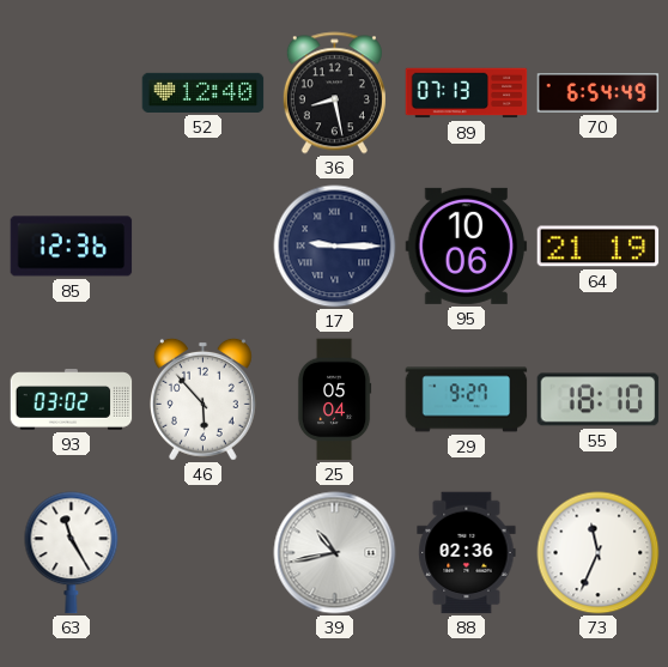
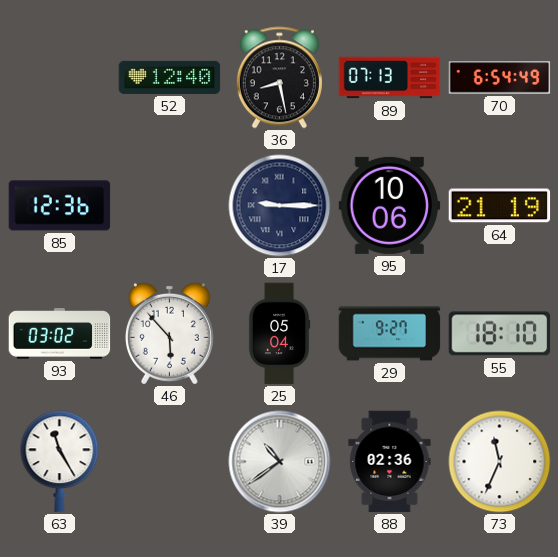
39: 10:43 -> 10:39
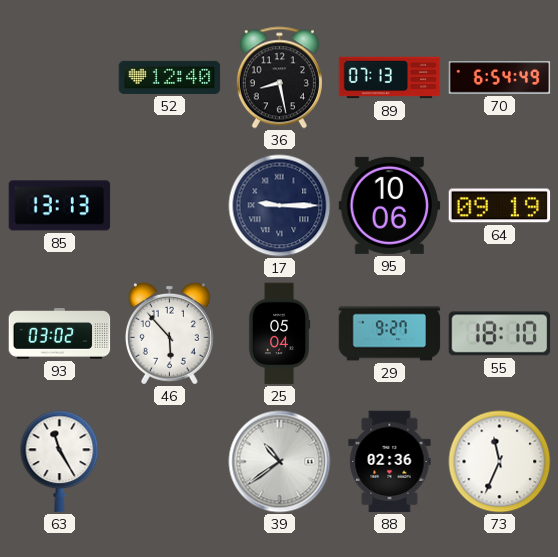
85: 12:36 -> 13:13
64: 21:19 -> 09:19
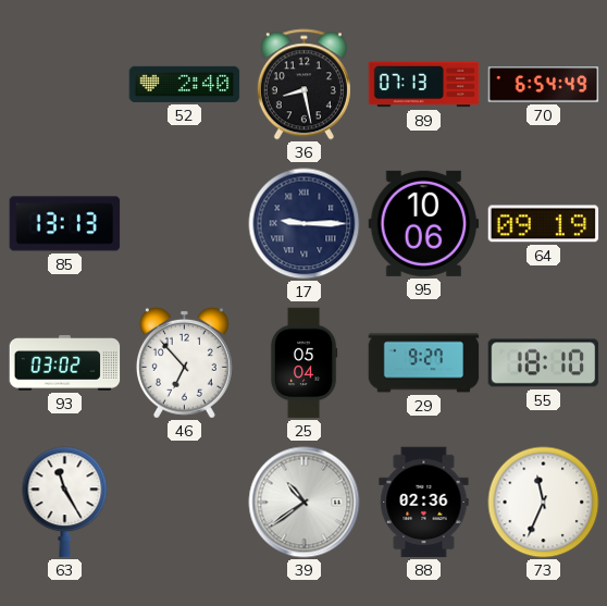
52: 12:40 -> 2:40
46: 5:53 -> 6:53
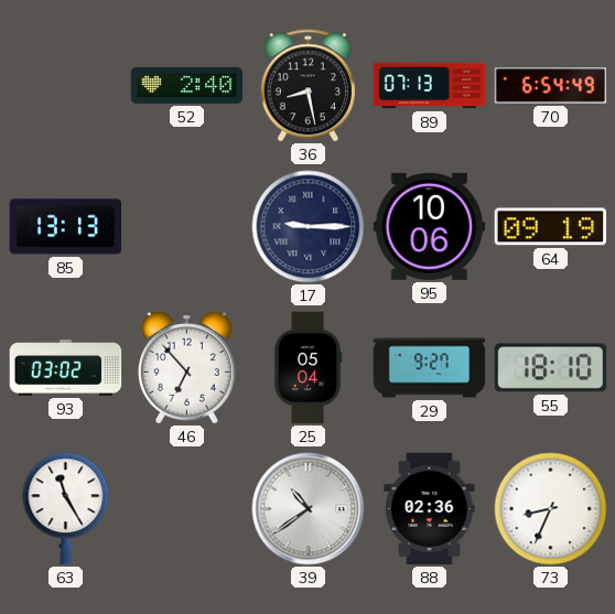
73: 11:34 -> 8:34
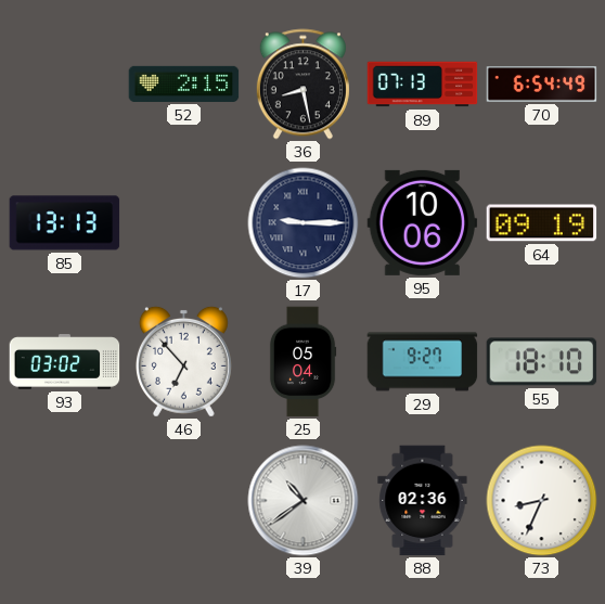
52: 2:40 -> 2:15
63: 11:25 -> none
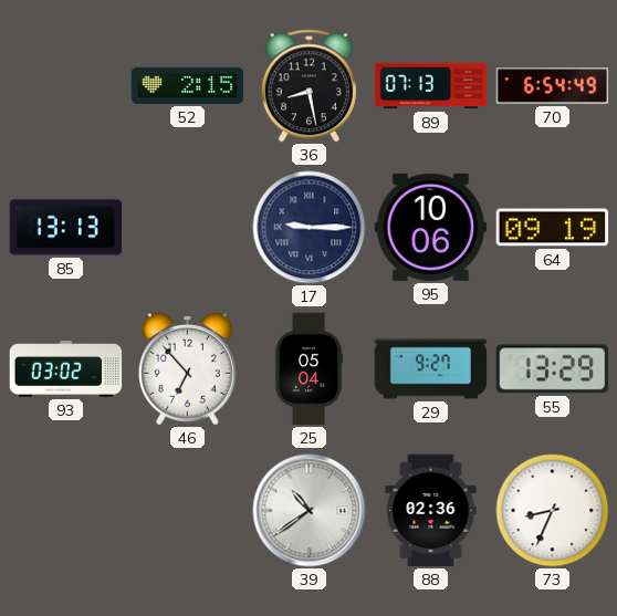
55: 18:10 -> 13:29
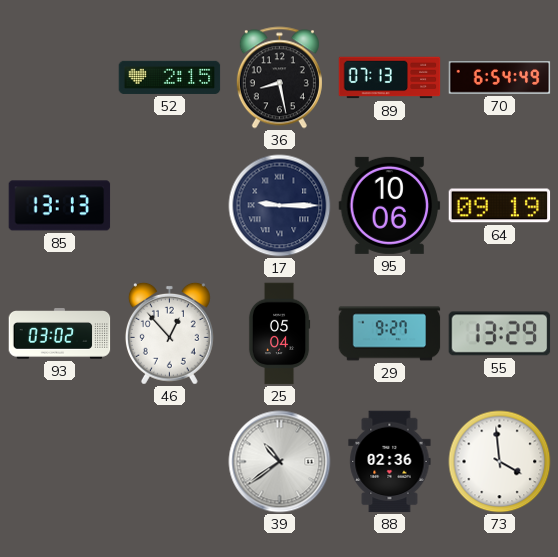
46: 6:53 -> 12:53
73: 8:34 -> 3:59
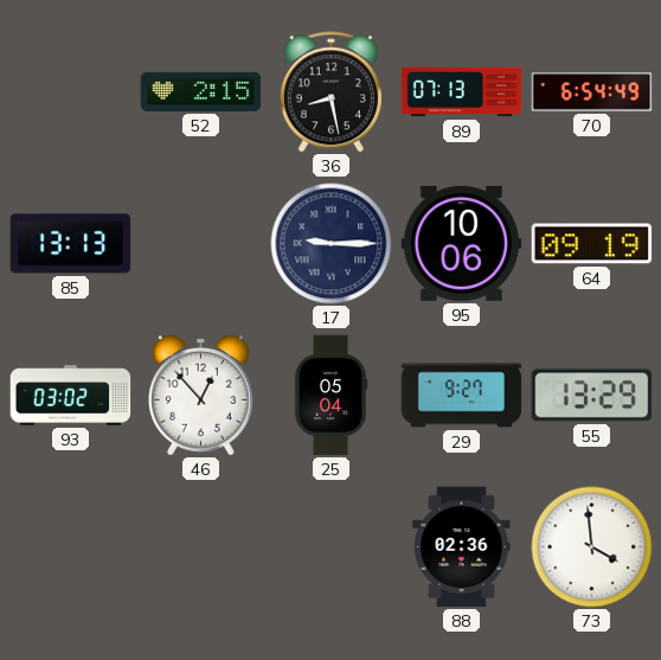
39: 10:39 -> none
